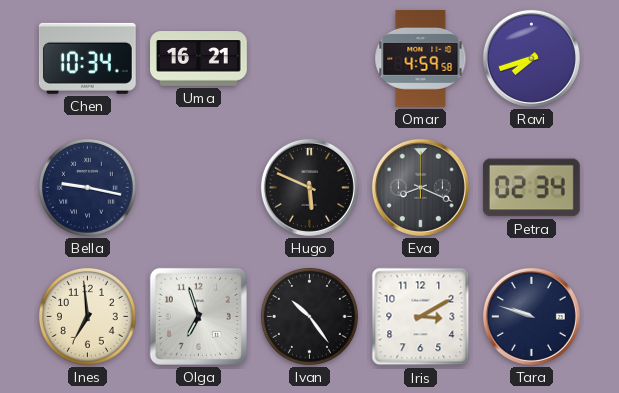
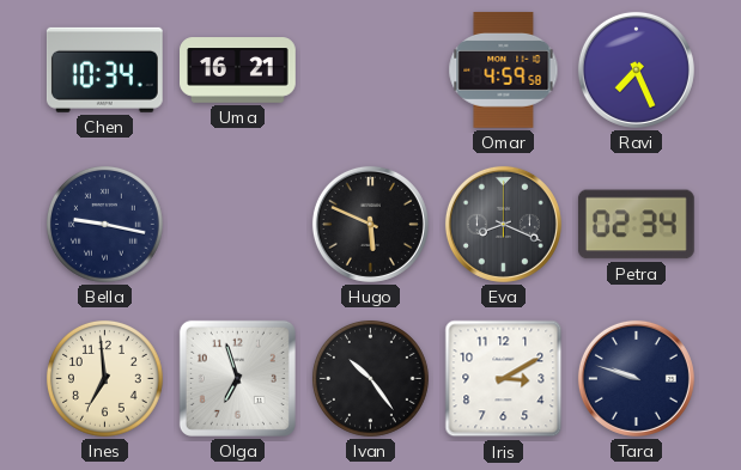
Ravi: 7:42 -> 7:26
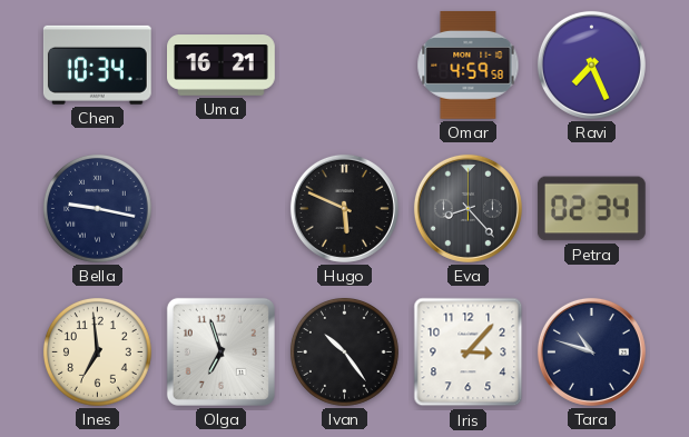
Eva: 8:19 -> 8:23
Iris: 3:10 -> 3:07
Tara: 9:48 -> 10:48
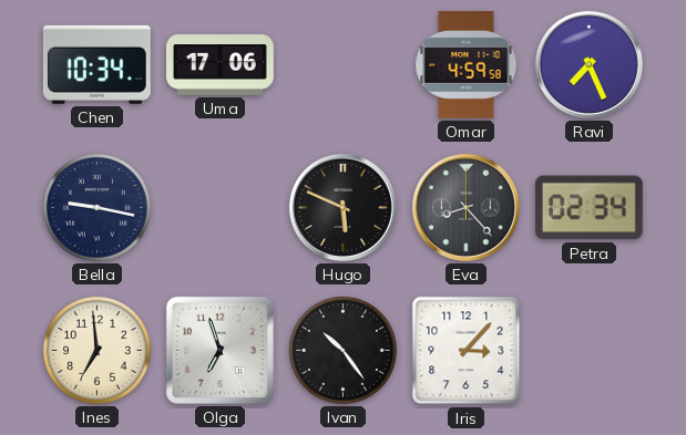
Uma: 16:21 -> 17:06
Tara: 10:48 -> none
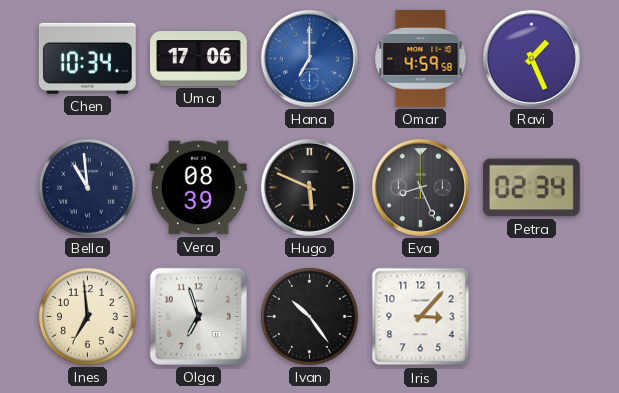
Hana: none -> 7:00
Ravi: 7:26 -> 1:26
Bella: 9:17 -> 10:59
Vera: none -> 08:39
Eva: 8:23 -> 8:26
